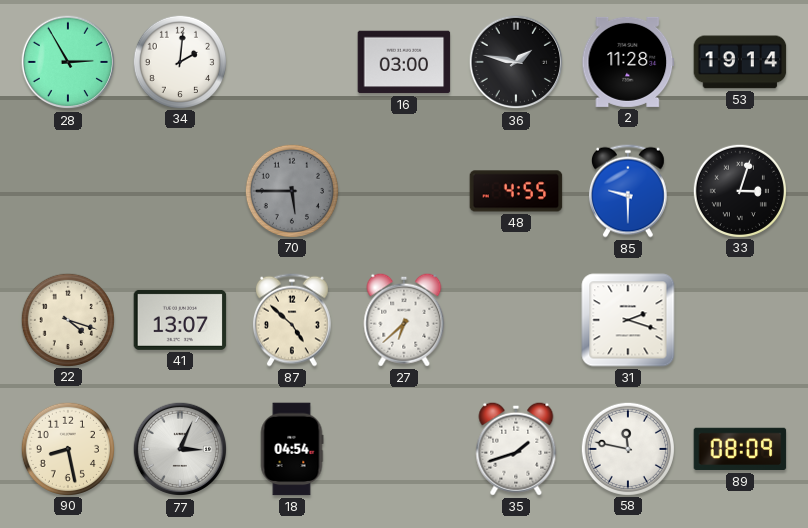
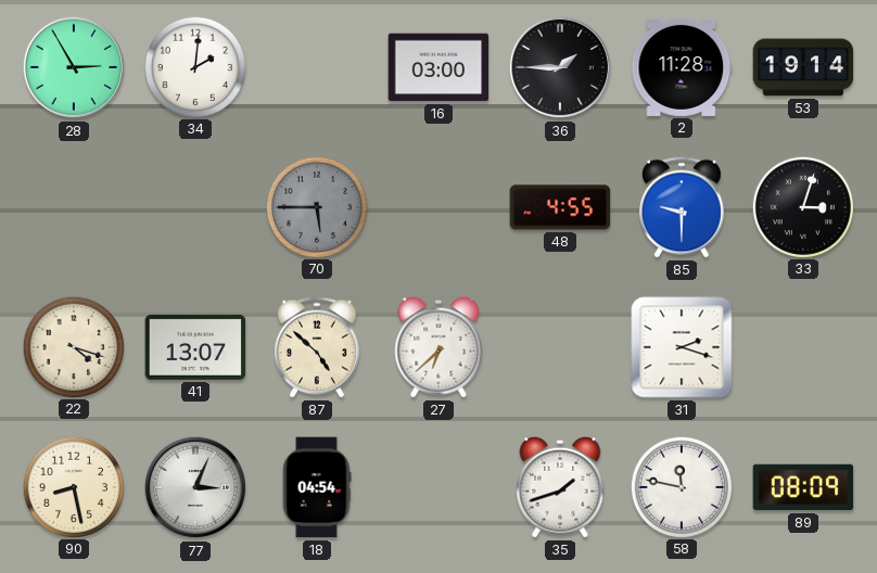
36: 1:47 -> 1:45
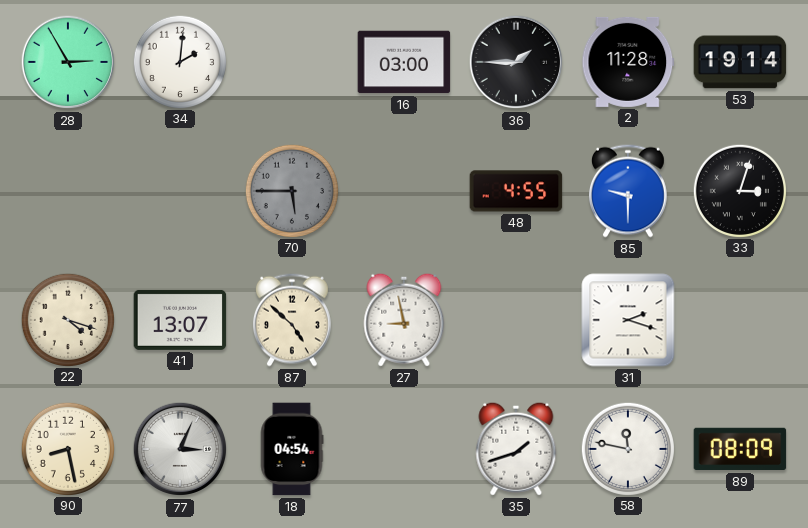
27: 6:38 -> 8:58
